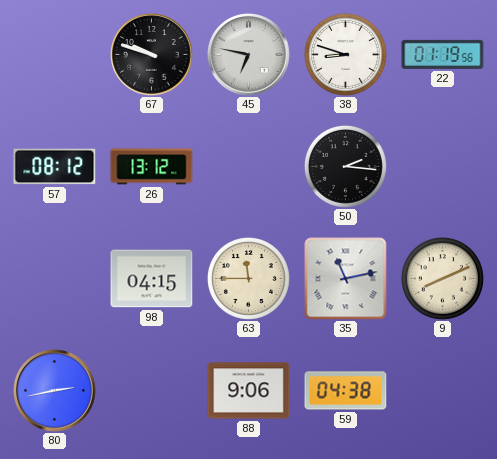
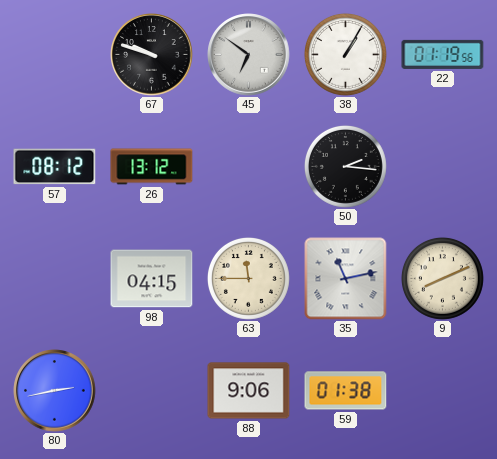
45: 6:47 -> 6:51
38: 8:48 -> 1:05
59: 04:38 -> 01:38
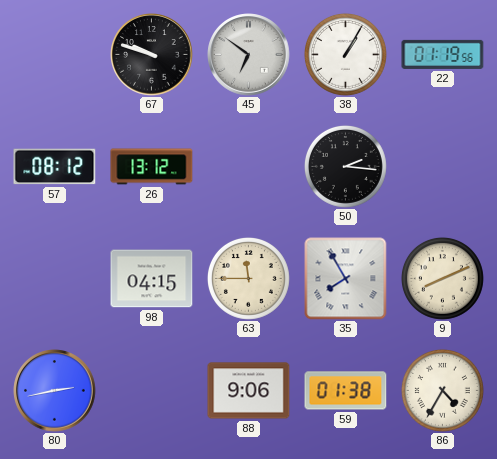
35: 11:13 -> 7:55
86: none -> 4:35
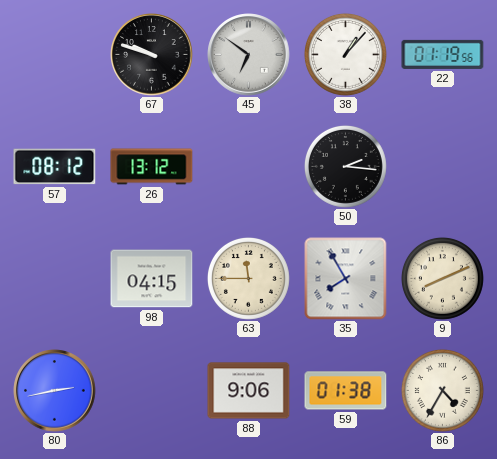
38: 1:05 -> 1:07
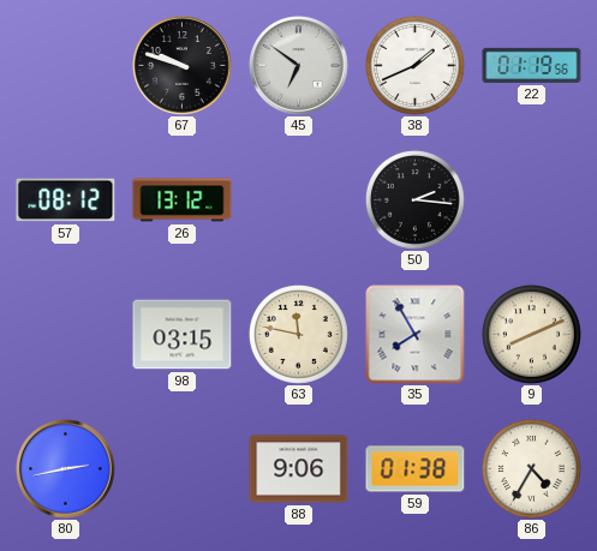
38: 1:07 -> 1:41
98: 04:15 -> 03:15
63: 11:45 -> 11:47
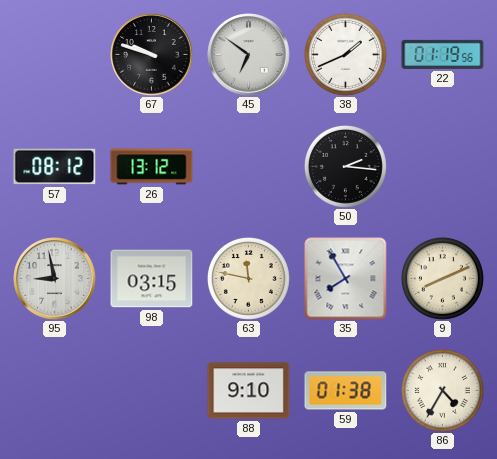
95: none -> 8:58
80: 2:43 -> none
88: 9:06 -> 9:10
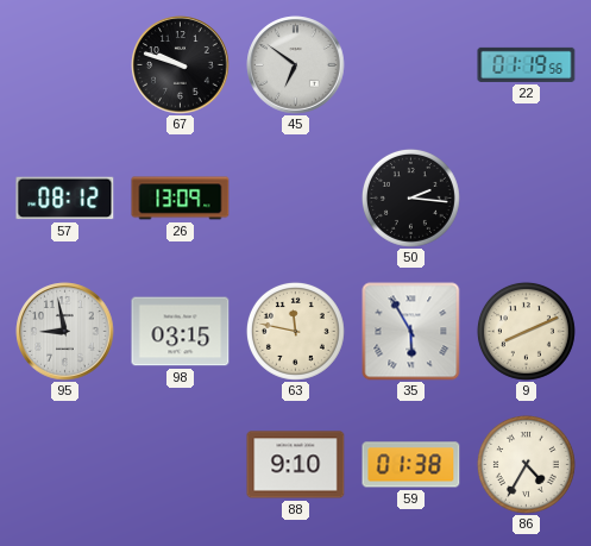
38: 1:41 -> none
26: 13:12 -> 13:09
35: 7:55 -> 5:55
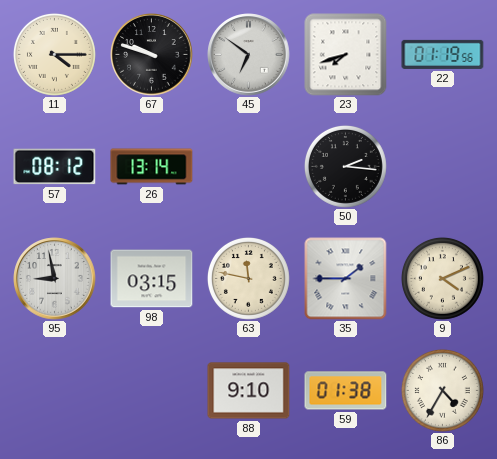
11: none -> 4:15
23: none -> 7:42
26: 13:09 -> 13:14
35: 5:55 -> 1:45
9: 8:11 -> 4:11
